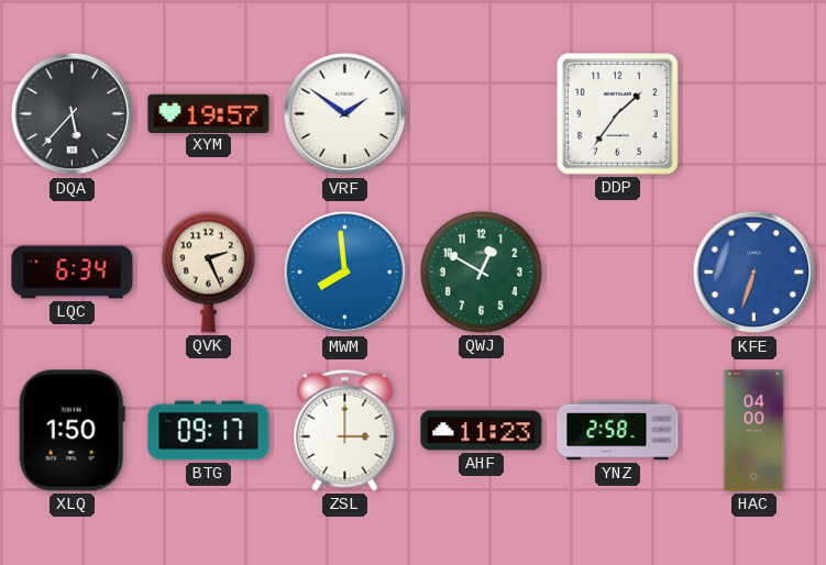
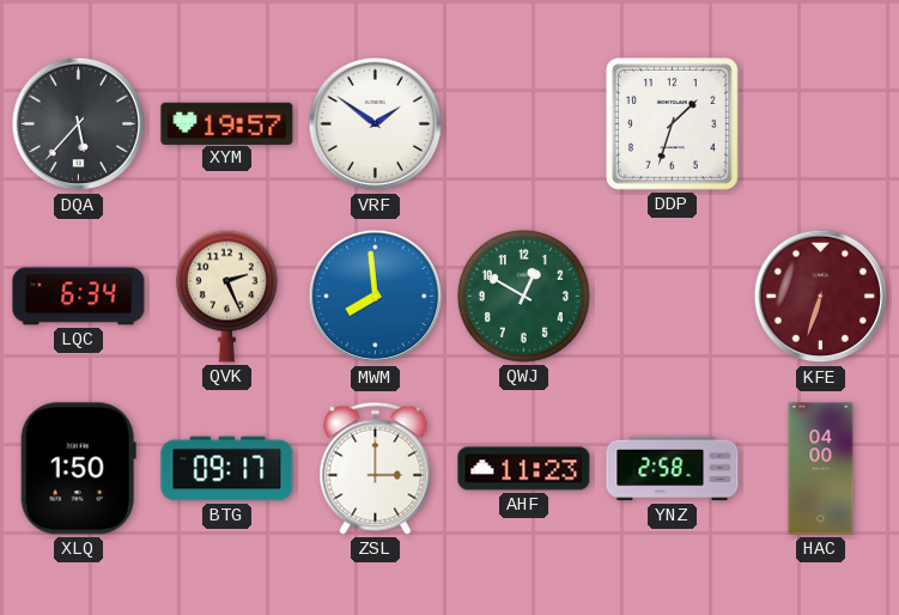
DDP: 1:36 -> 1:33
KFE dial: blue -> burgundy
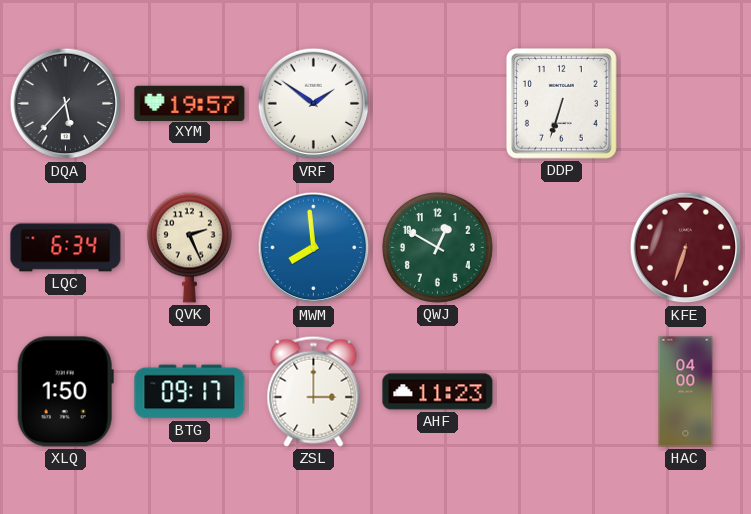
DDP: 1:33 -> 6:33
YNZ: 2:58 -> none
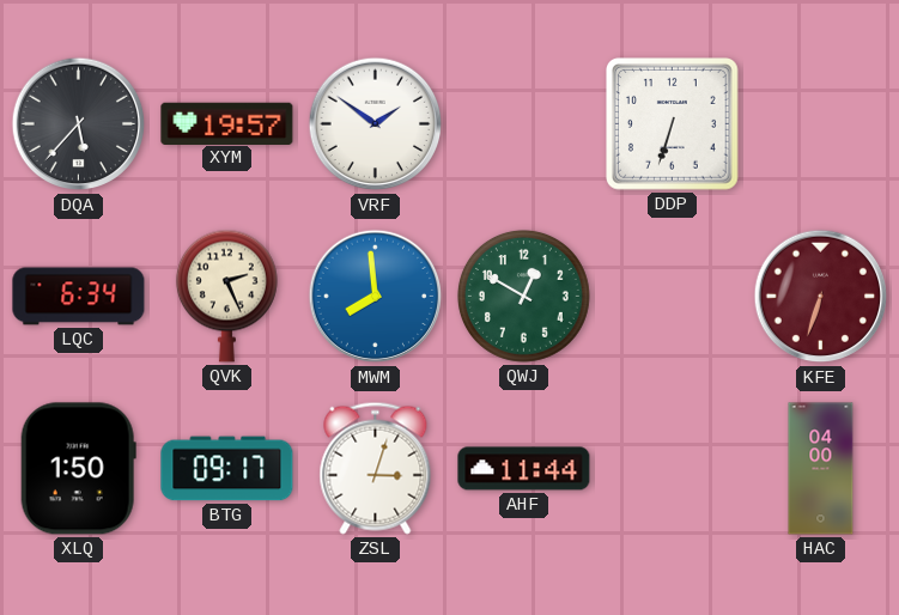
ZSL: 3:00 -> 3:03
AHF: 11:23 -> 11:44
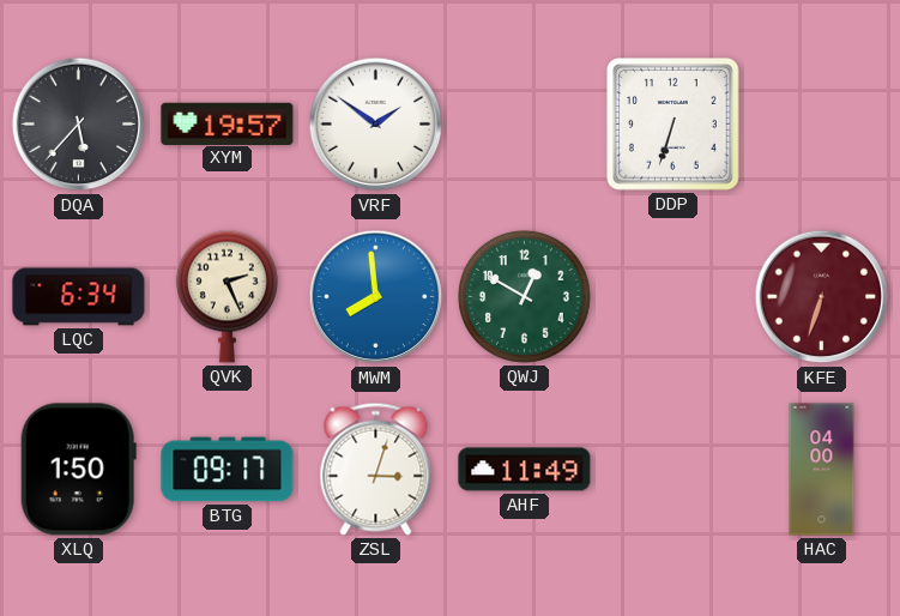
AHF: 11:44 -> 11:49
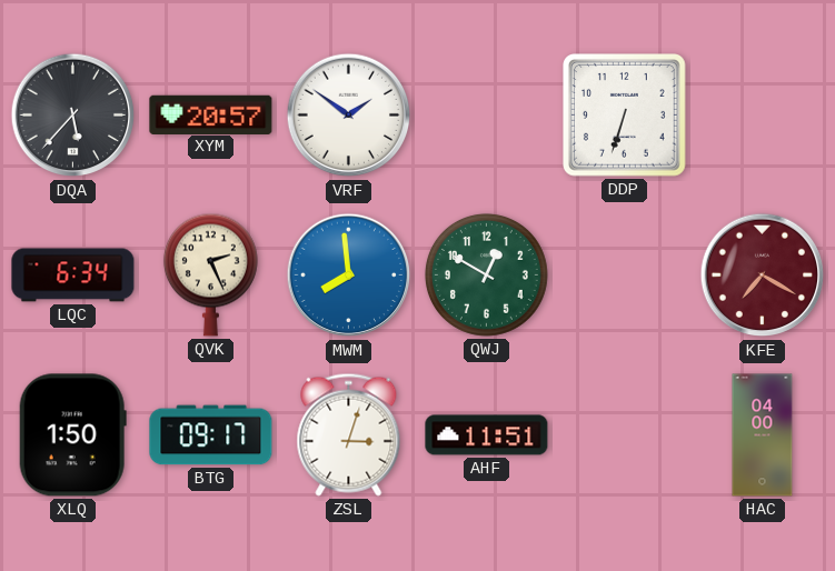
XYM: 19:57 -> 20:57
KFE: 6:33 -> 7:20
AHF: 11:49 -> 11:51
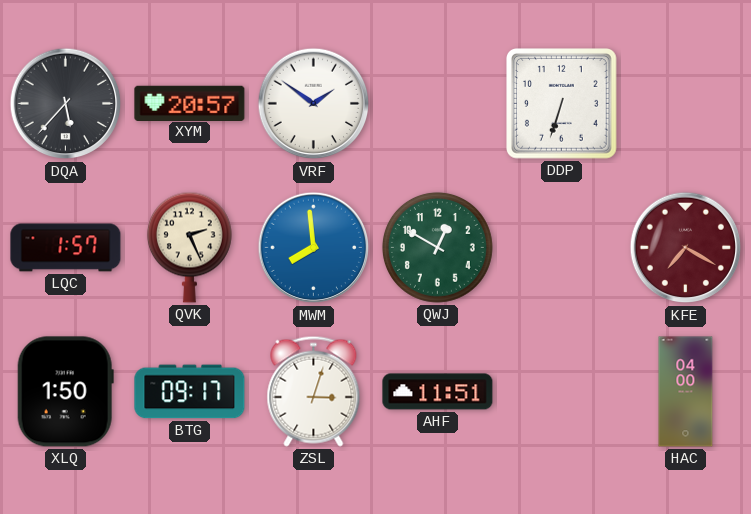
LQC: 6:34 -> 1:57
